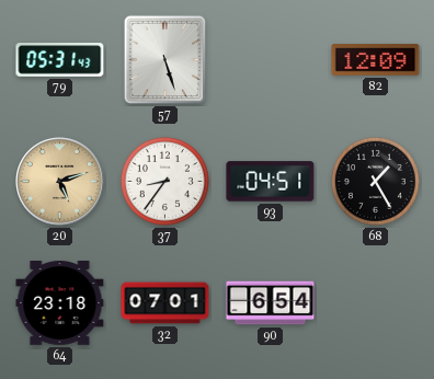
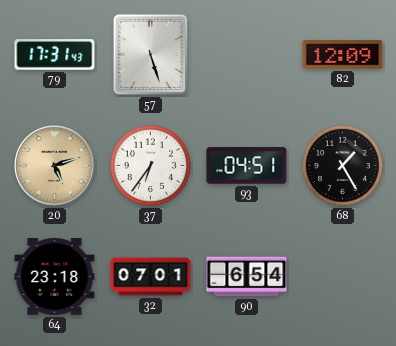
79: 05:31 -> 17:31
37: 8:36 -> 6:36
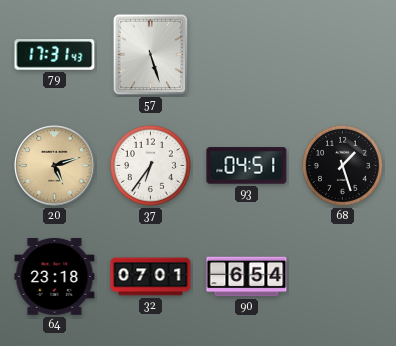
82: 12:09 -> none
68: 1:25 -> 1:27
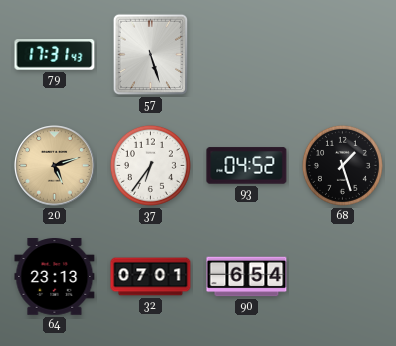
93: 04:51 -> 04:52
64: 23:18 -> 23:13
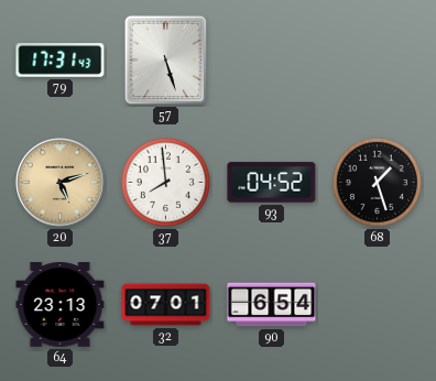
37: 6:36 -> 7:59
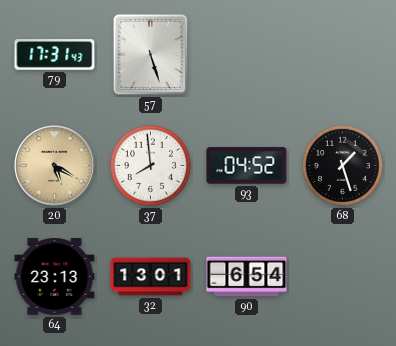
20: 5:12 -> 5:20
32: 07:01 -> 13:01
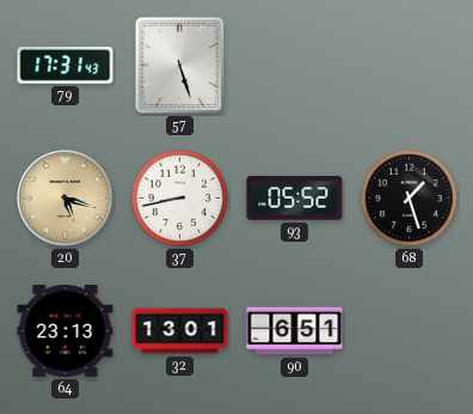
20: 5:20 -> 5:18
37: 7:59 -> 8:43
93: 04:52 -> 05:52
90: 6:54 -> 6:51
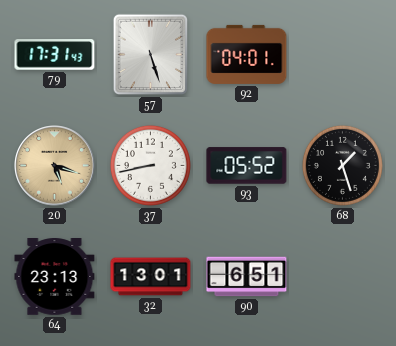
92: none -> 04:01
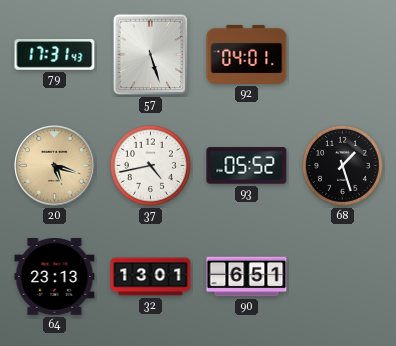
37: 8:43 -> 4:43
